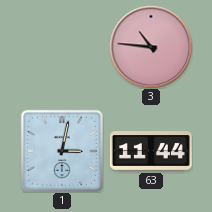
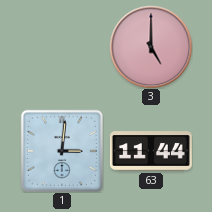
3: 10:46 -> 5:00
1: 3:02 -> 3:01
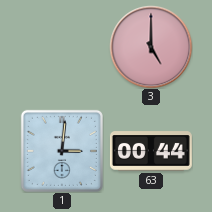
63: 11:44 -> 00:44
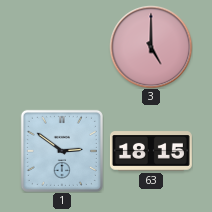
1: 3:01 -> 2:51
63: 00:44 -> 18:15
